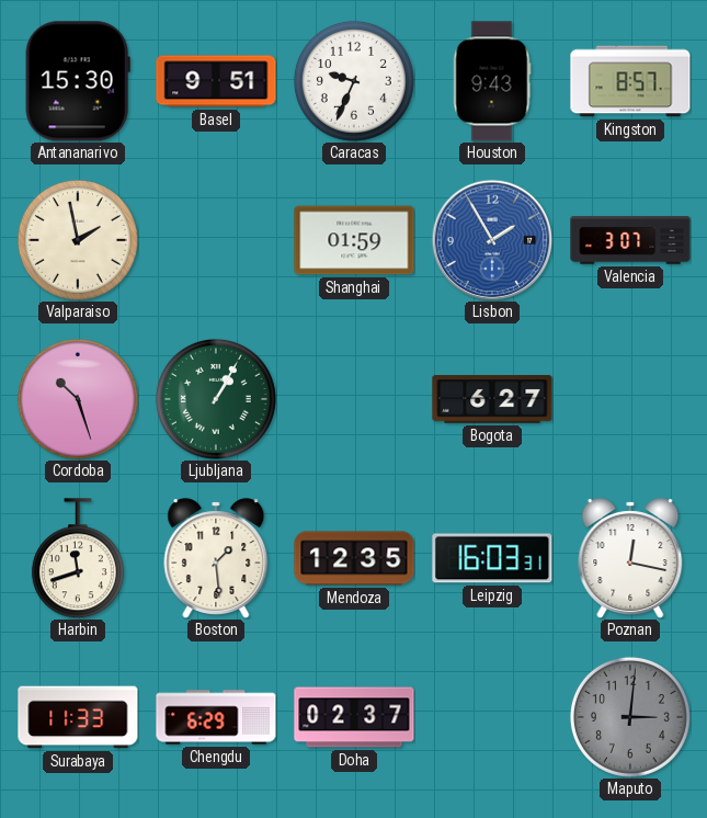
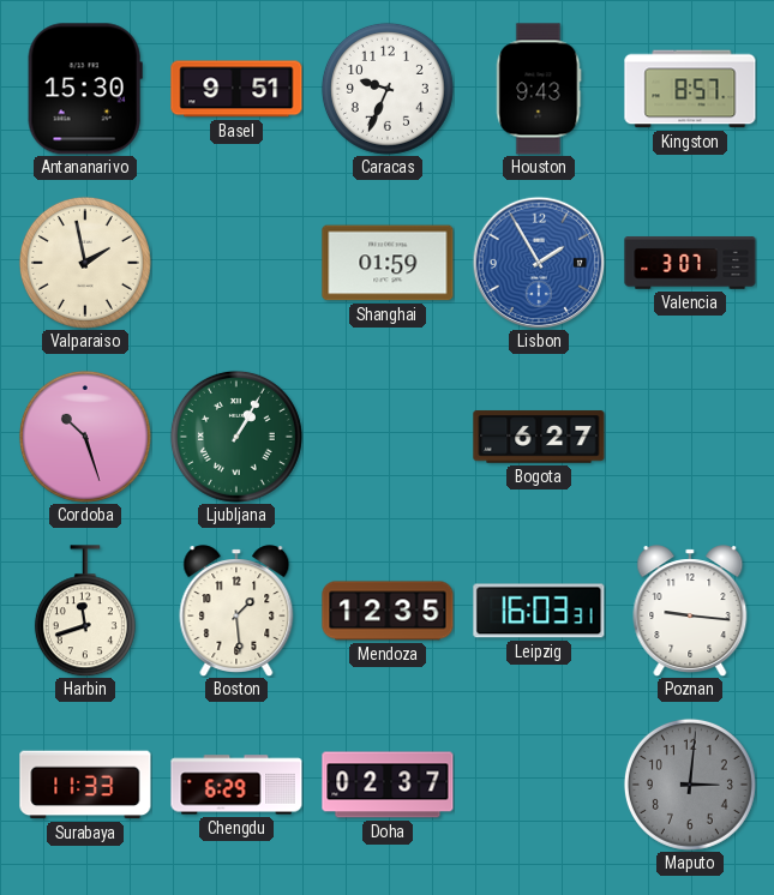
Poznan: 12:17 -> 9:16
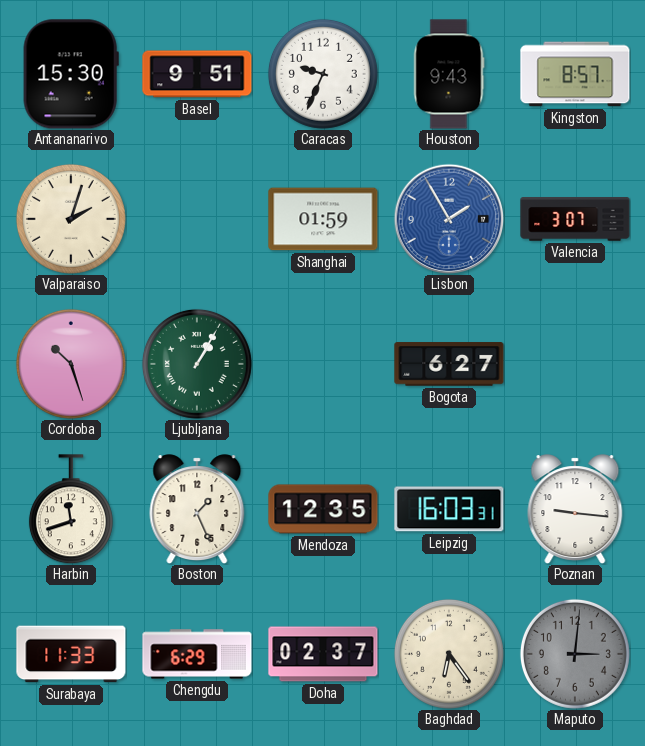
Valparaiso: 1:58 -> 2:03
Boston: 1:29 -> 1:26
Baghdad: none -> 6:24
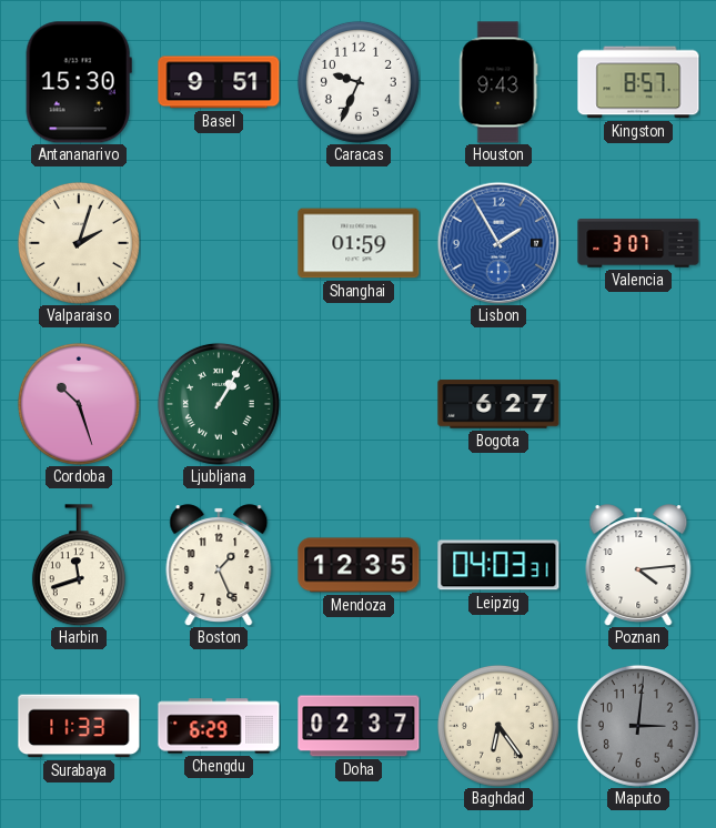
Leipzig: 16:03 -> 04:03
Poznan: 9:16 -> 4:14
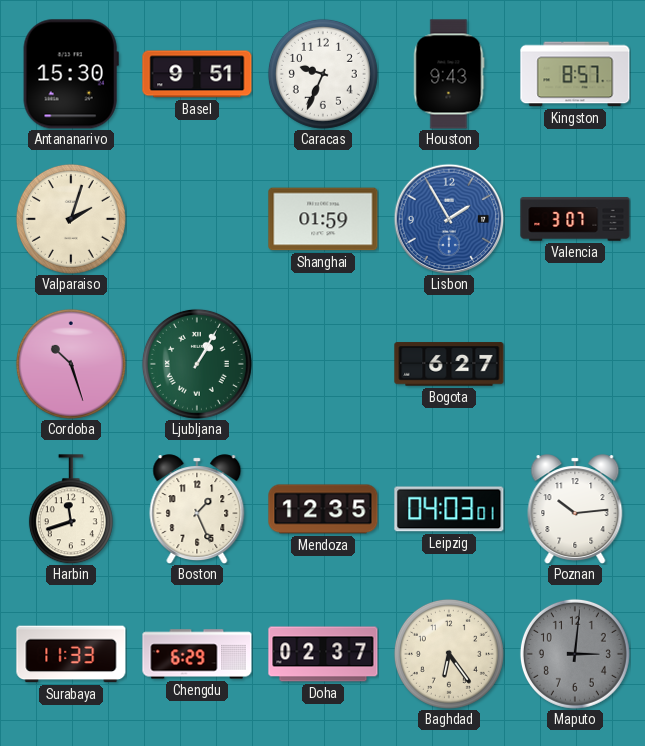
Leipzig: 04:03:31 -> 04:03:01
Poznan: 4:14 -> 10:14
